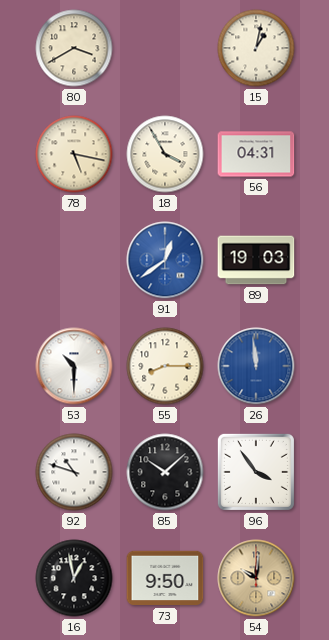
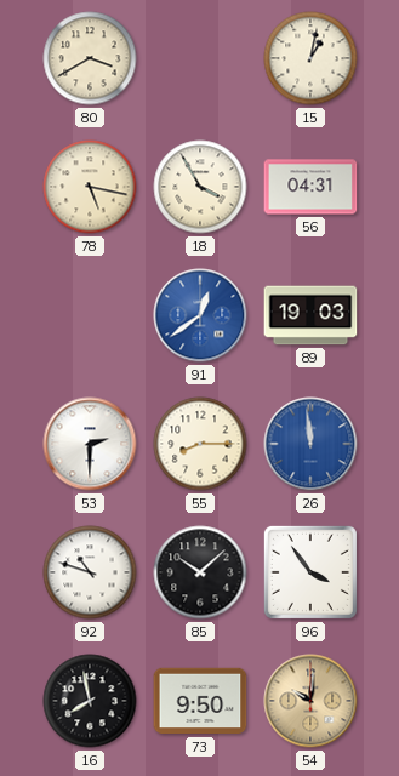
53: 10:30 -> 2:30
16: 12:58 -> 7:58
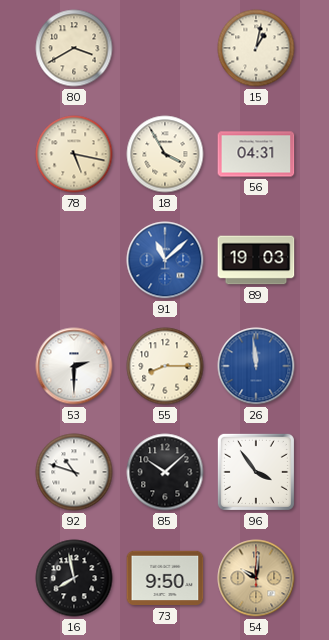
91: 12:39 -> 11:08
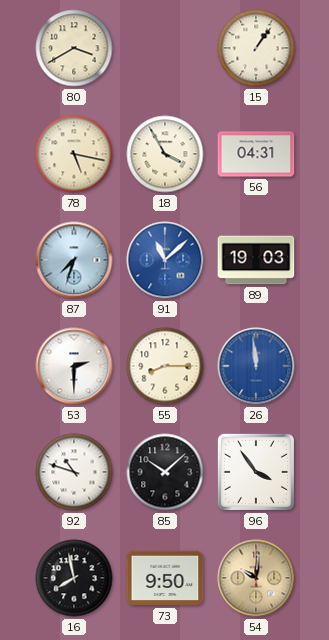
15: 1:02 -> 1:06
87: none -> 7:33
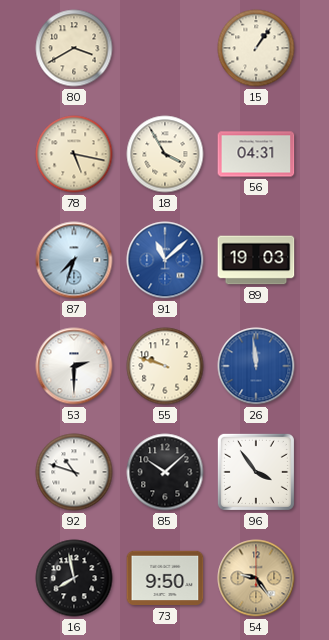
55: 8:15 -> 9:48
54: 10:01 -> 9:24
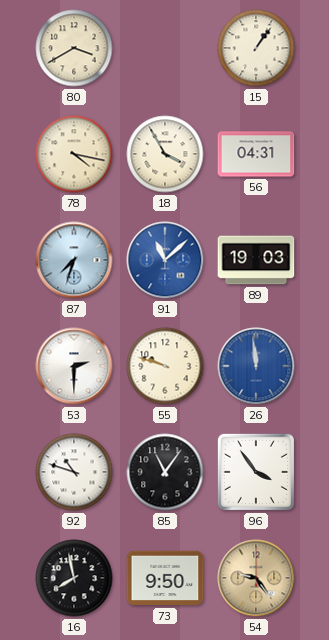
78: 5:17 -> 4:17
85: 10:08 -> 11:06
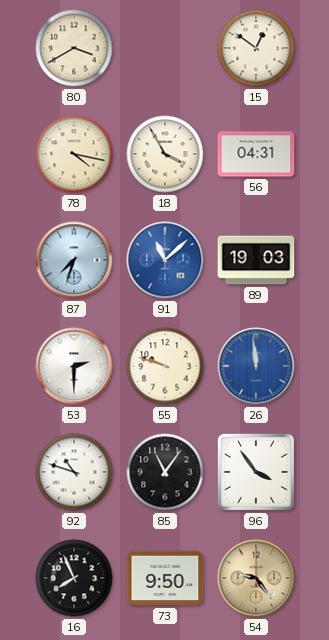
15: 1:06 -> 12:51
16: 7:58 -> 7:56
